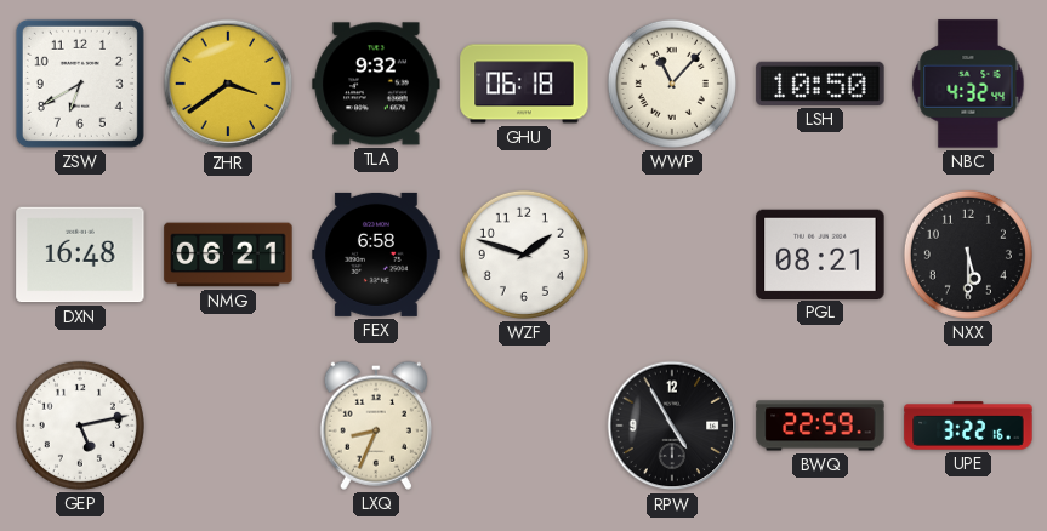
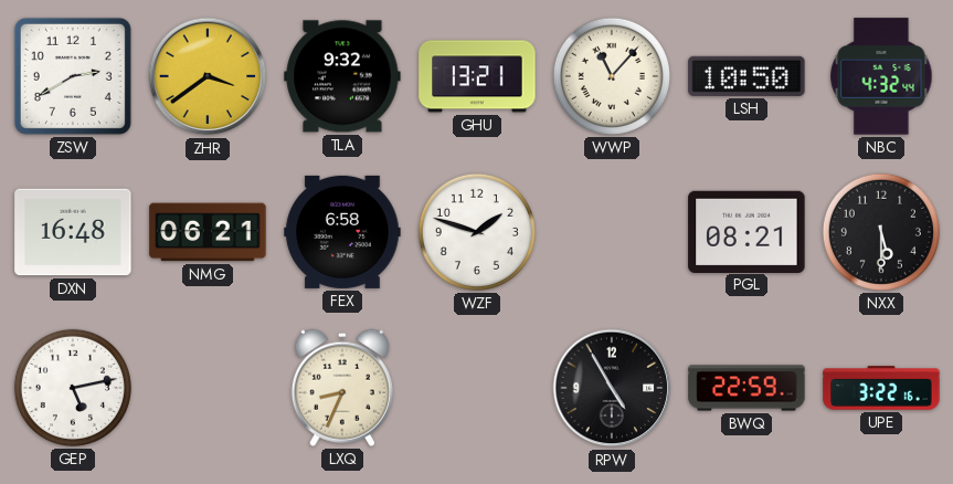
ZSW: 6:40 -> 2:40
GHU: 06:18 -> 13:21
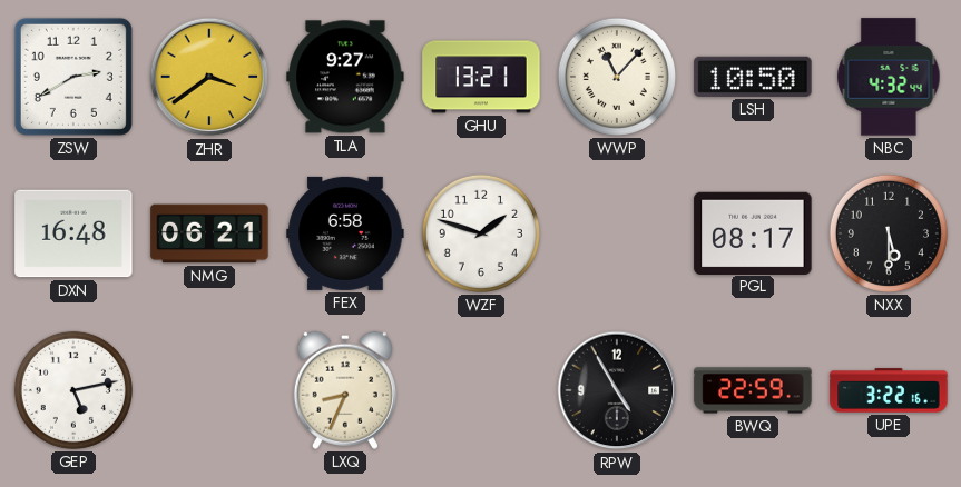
TLA: 9:32 -> 9:27
PGL: 08:21 -> 08:17
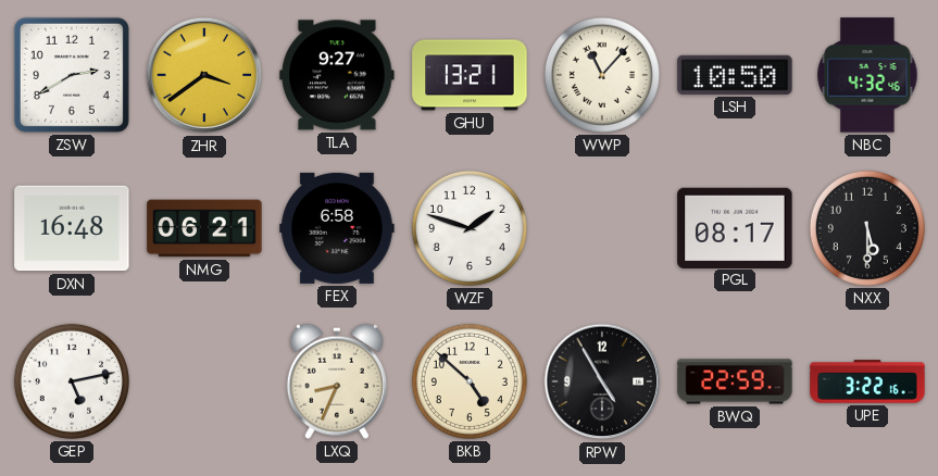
NBC: 4:32:44 -> 4:32:46
BKB: none -> 4:52
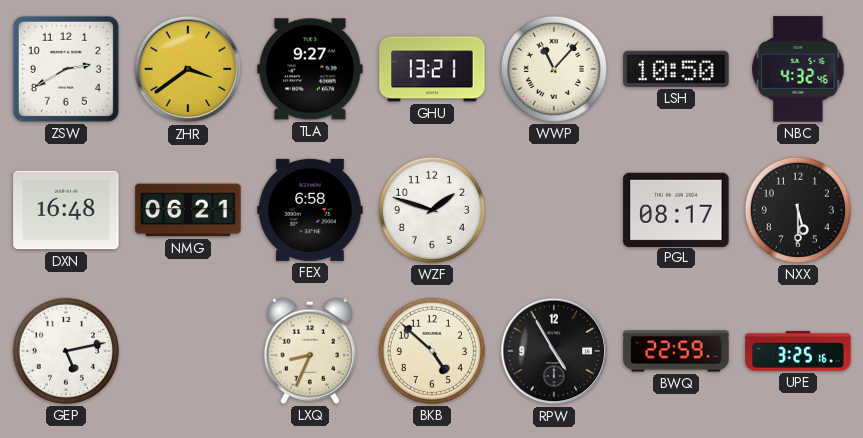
UPE: 3:22 -> 3:25
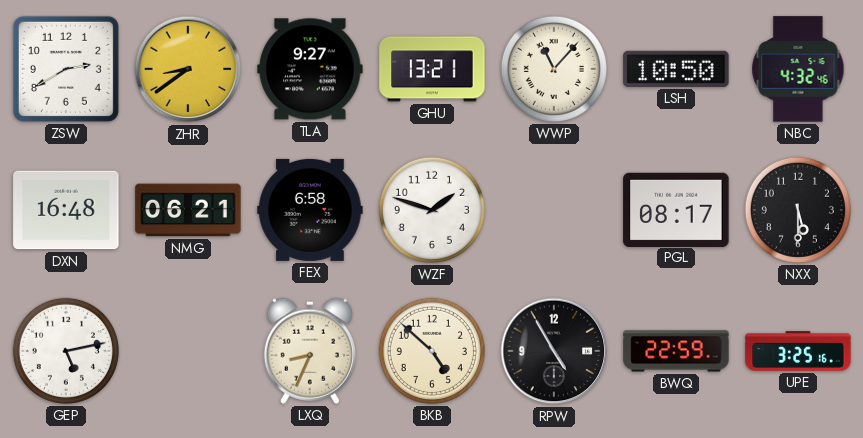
ZHR: 3:39 -> 8:39
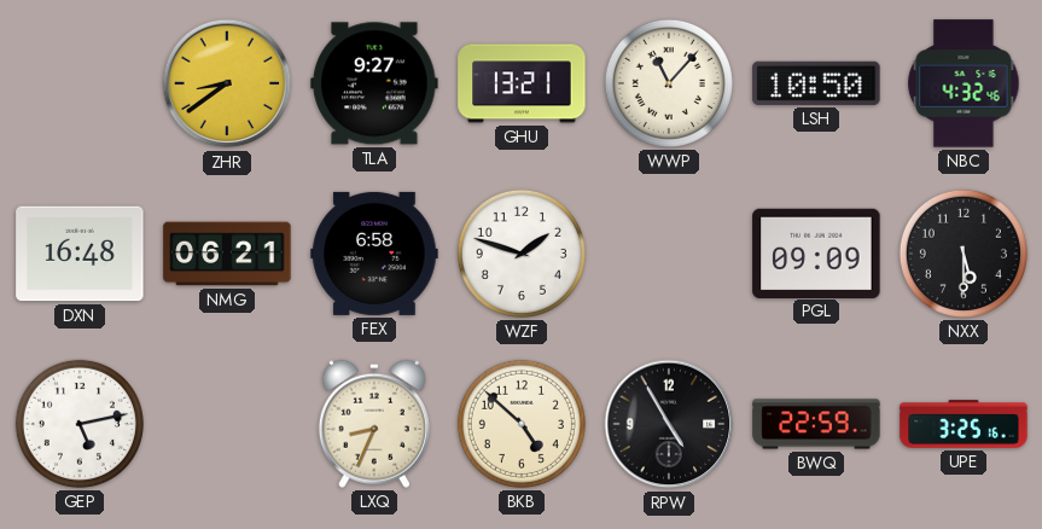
ZSW: 2:40 -> none
PGL: 08:17 -> 09:09
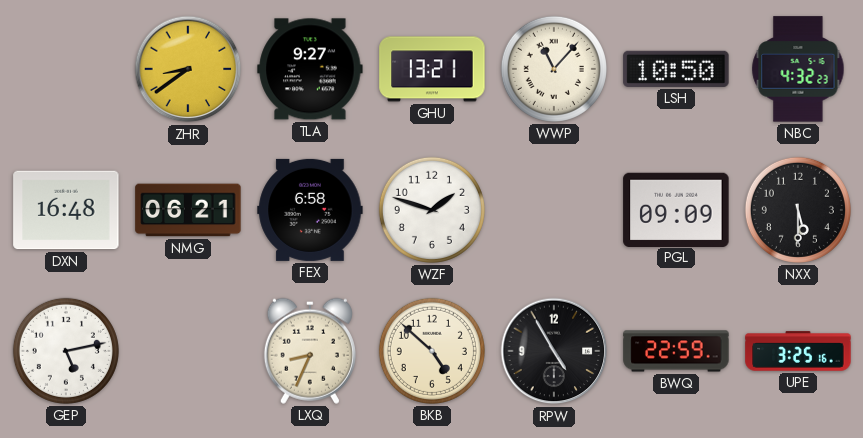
NBC: 4:32:46 -> 4:32:23
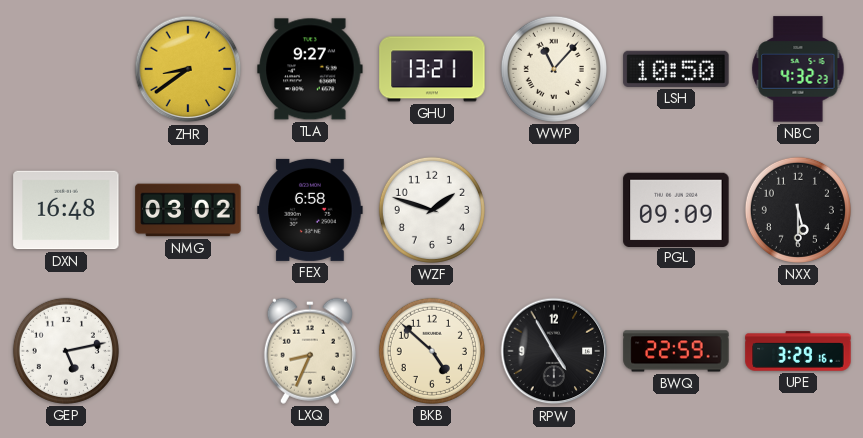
NMG: 06:21 -> 03:02
UPE: 3:25 -> 3:29
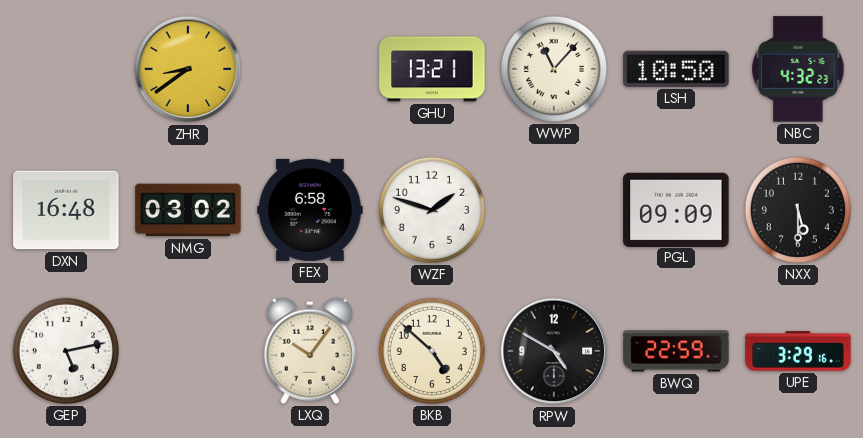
TLA: 9:27 -> none
LXQ: 8:34 -> 10:06
RPW: 4:55 -> 4:50
